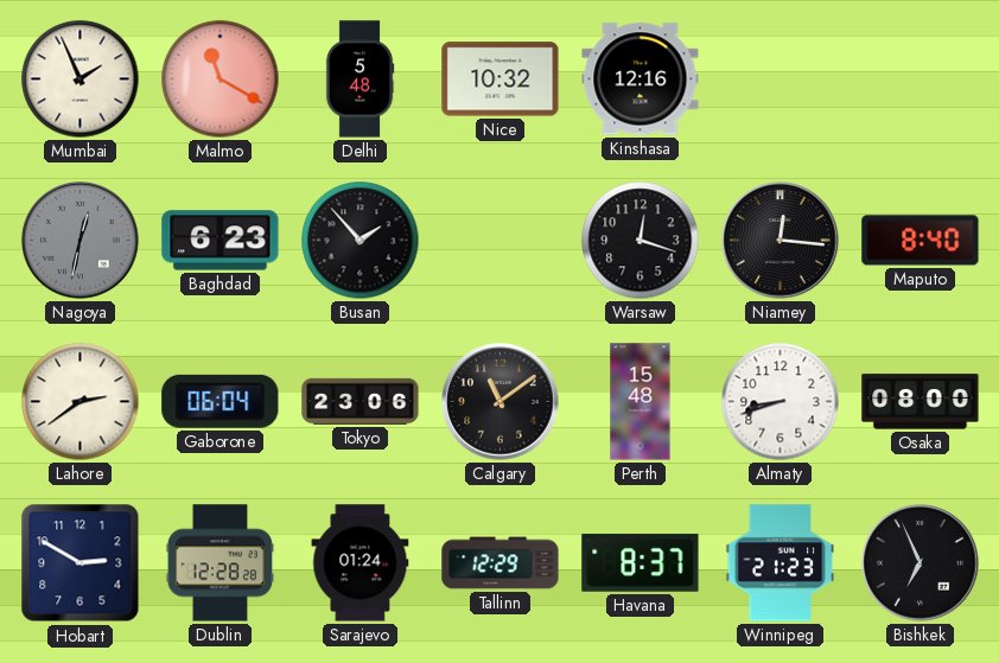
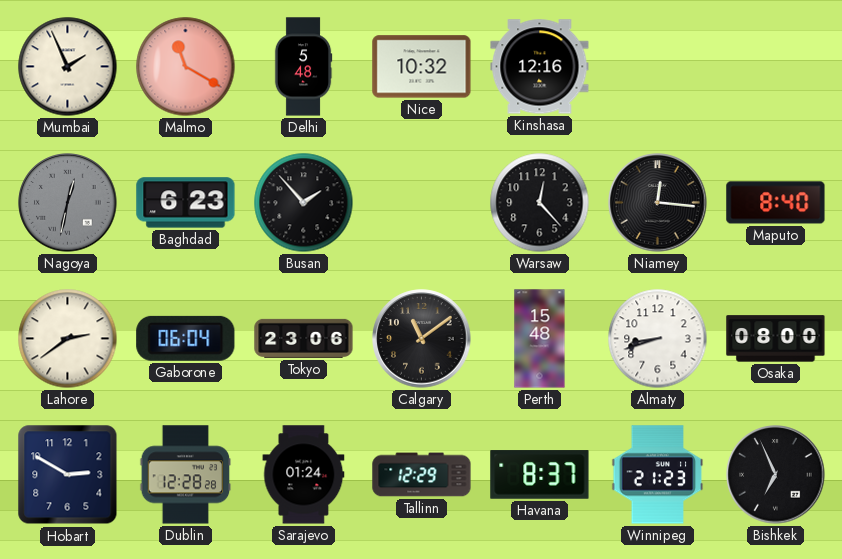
Warsaw: 12:18 -> 12:23
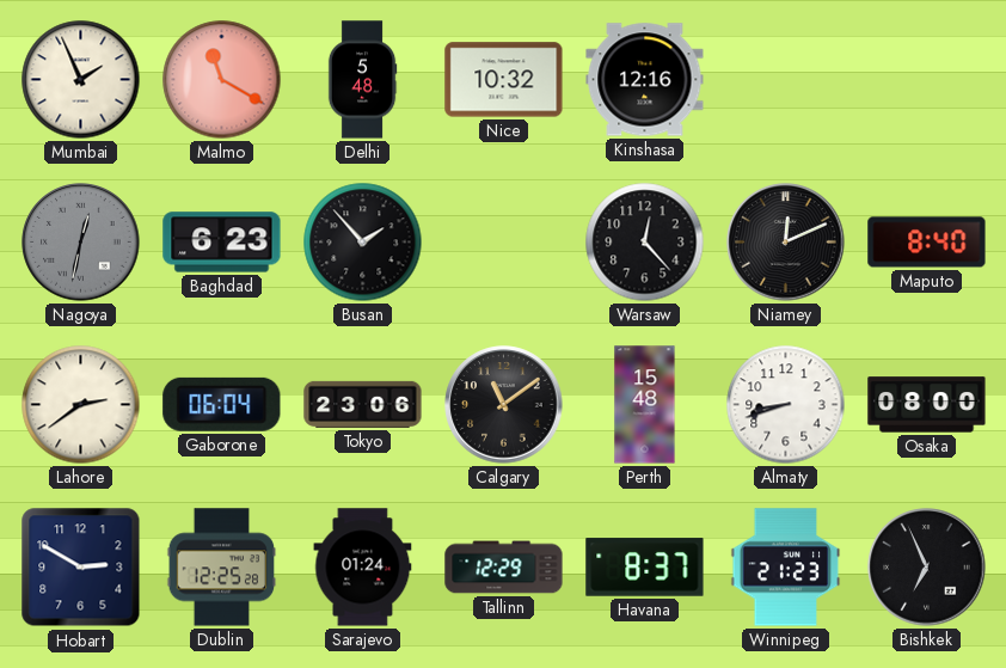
Niamey: 12:16 -> 12:11
Dublin: 12:28 -> 12:25
